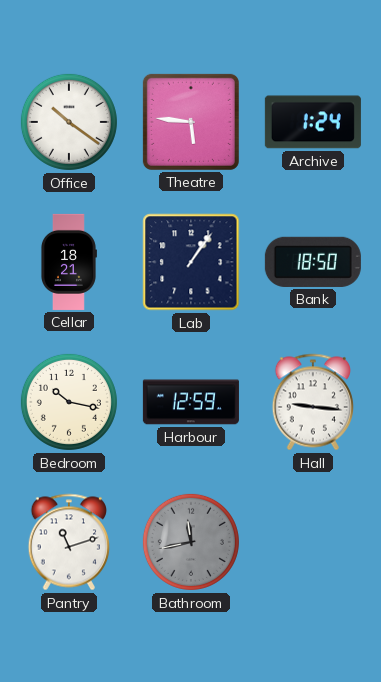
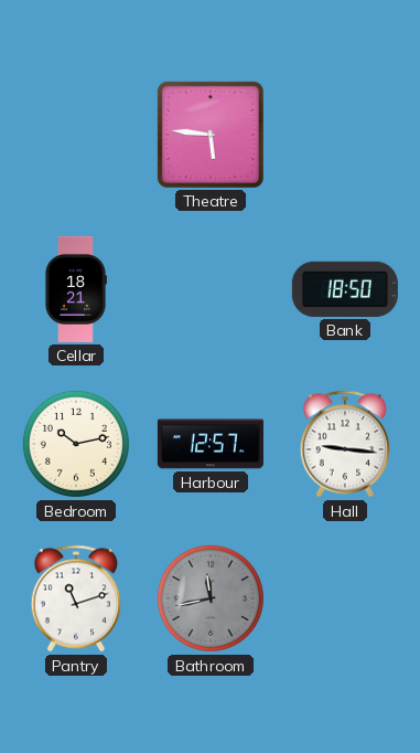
Office: 10:21 -> none
Archive: 1:24 -> none
Lab: 1:06 -> none
Bedroom: 10:17 -> 10:13
Harbour: 12:59 -> 12:57
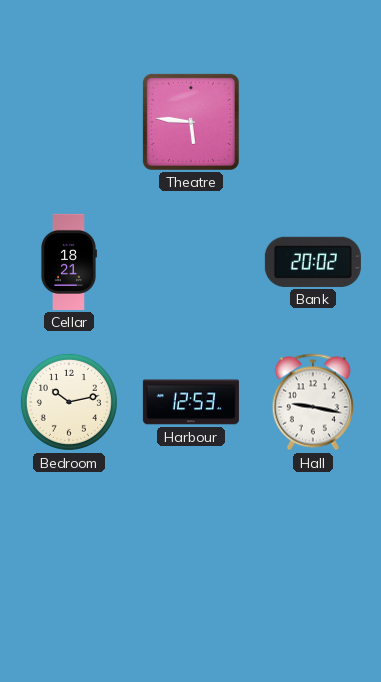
Bank: 18:50 -> 20:02
Harbour: 12:57 -> 12:53
Hall: 9:16 -> 9:17
Pantry: 11:12 -> none
Bathroom: 11:43 -> none
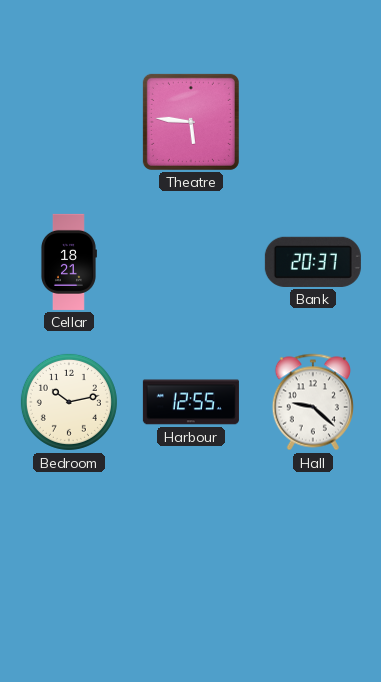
Bank: 20:02 -> 20:37
Harbour: 12:53 -> 12:55
Hall: 9:17 -> 9:22
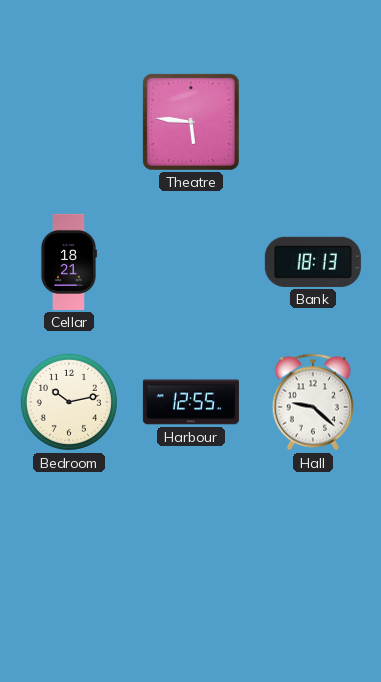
Bank: 20:37 -> 18:13
